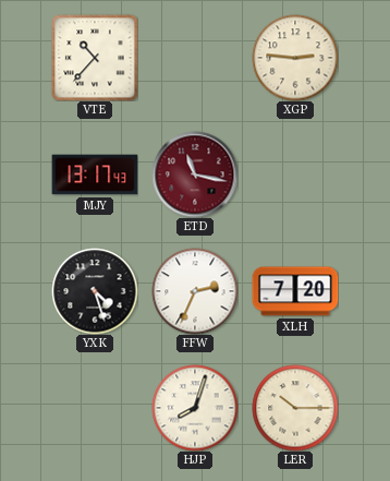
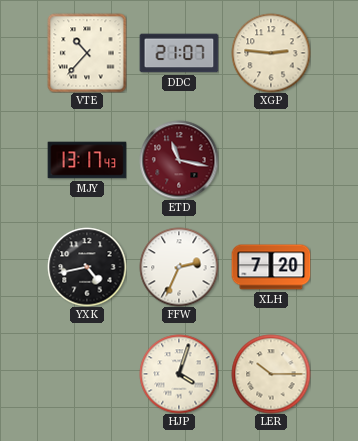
DDC: none -> 21:07
YXK: 4:27 -> 4:43
HJP: 8:03 -> 4:03
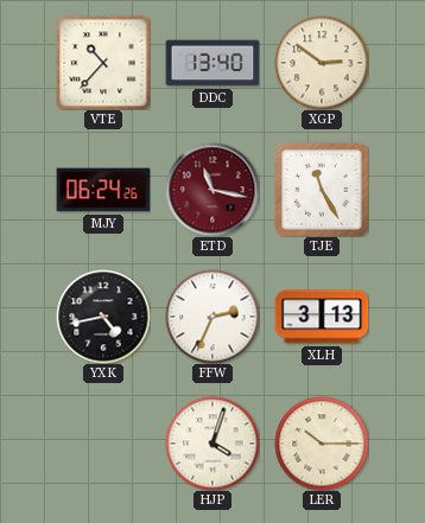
DDC: 21:07 -> 13:40
XGP: 2:46 -> 2:51
MJY: 13:17 -> 06:24
TJE: none -> 11:25
XLH: 7:20 -> 3:13
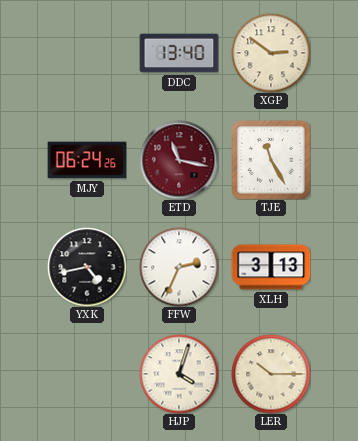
VTE: 10:37 -> none
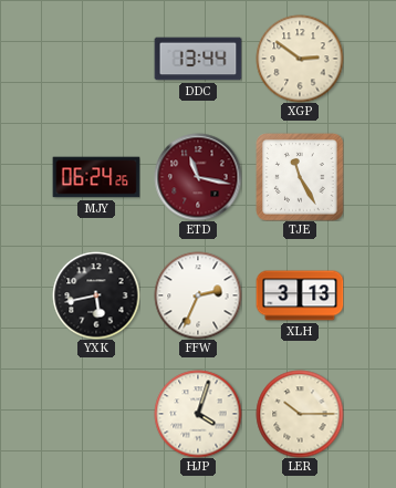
DDC: 13:40 -> 13:44
YXK: 4:43 -> 5:43
